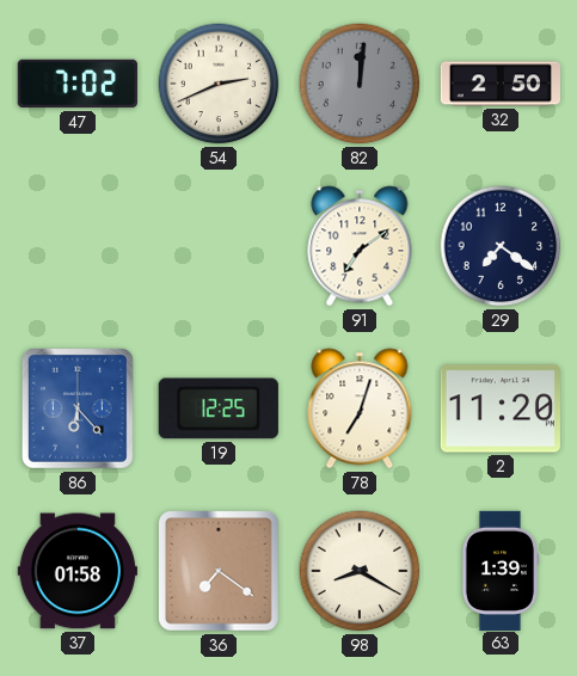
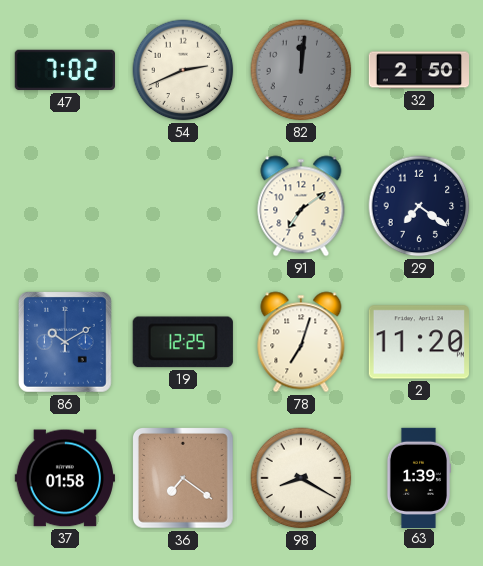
86: 6:23 -> 10:10
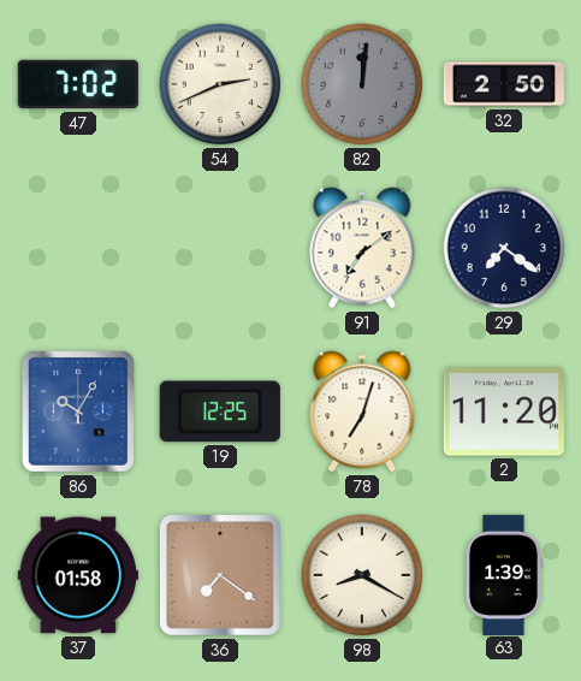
86: 10:10 -> 10:05
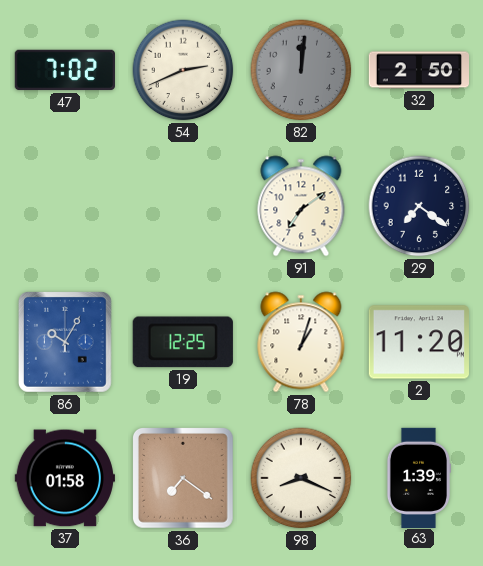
78: 7:03 -> 1:03
98: 8:20 -> 8:19
